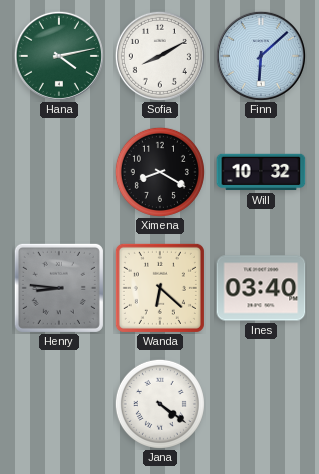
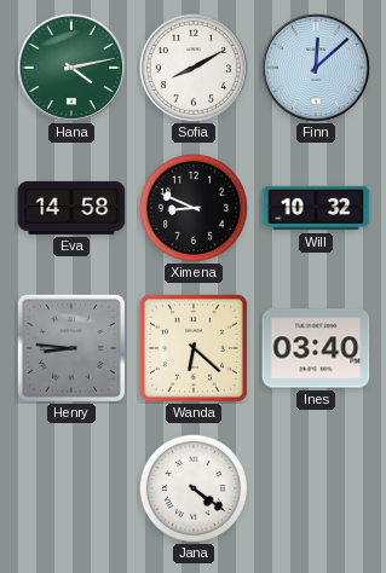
Finn: 6:08 -> 12:08
Eva: none -> 14:58
Ximena: 8:20 -> 8:49
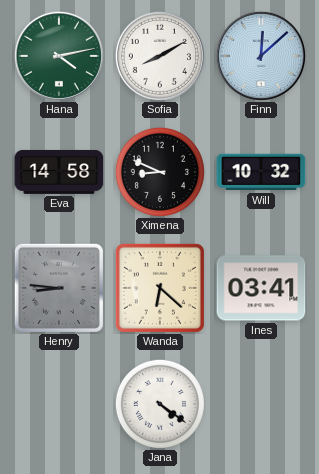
Ines: 03:40 -> 03:41
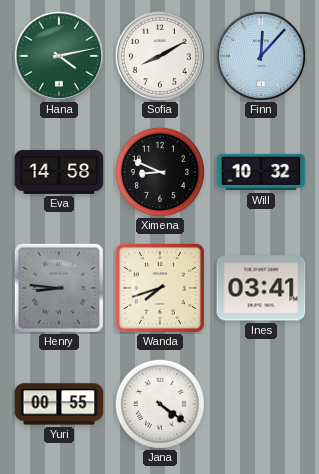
Finn: 12:08 -> 12:07
Wanda: 6:22 -> 7:42
Yuri: none -> 00:55
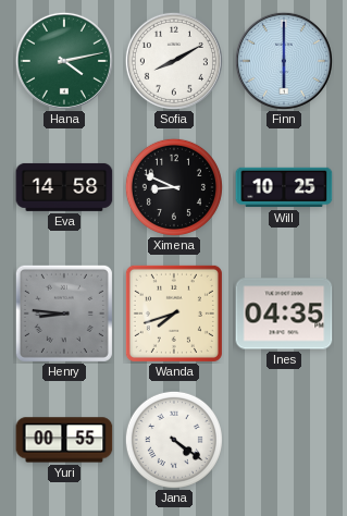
Finn: 12:07 -> 6:00
Will: 10:32 -> 10:25
Ines: 03:41 -> 04:35
